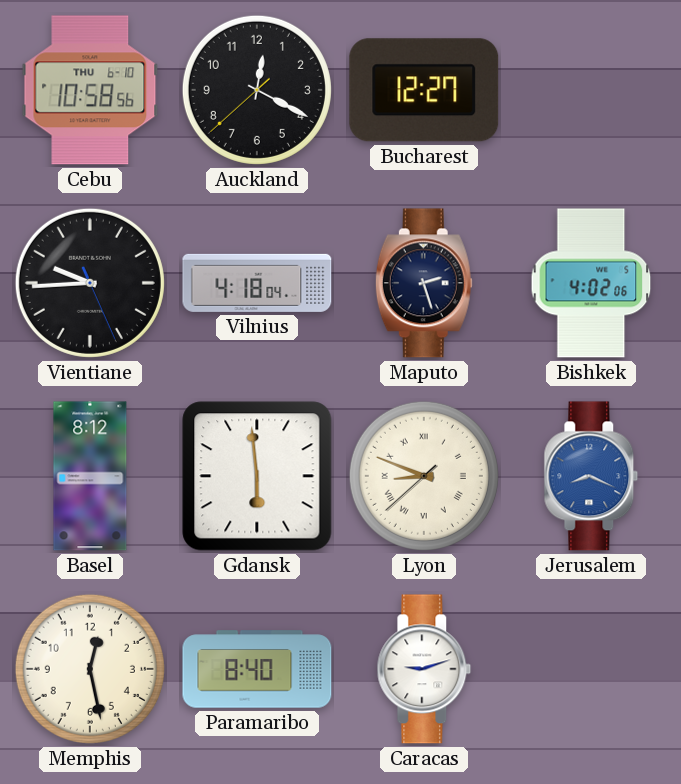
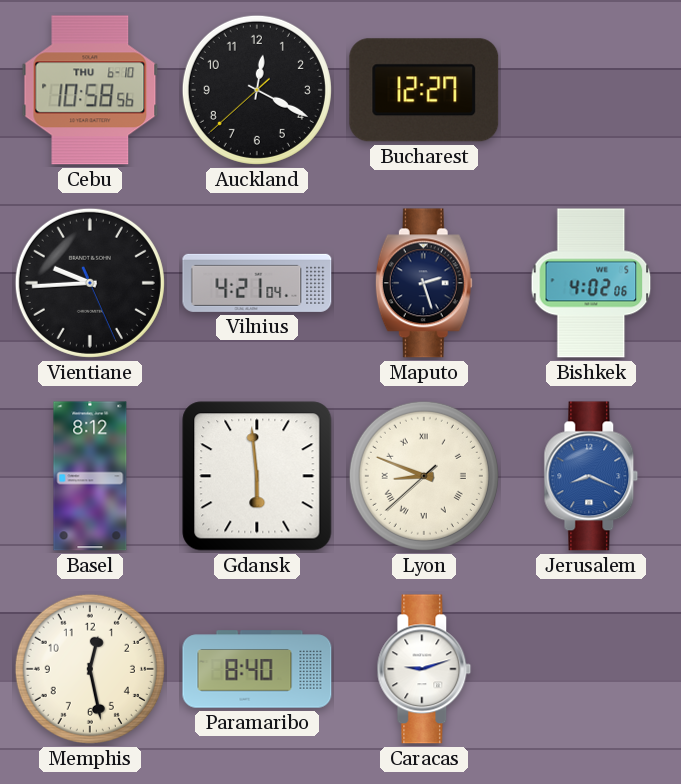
Vilnius: 4:18 -> 4:21
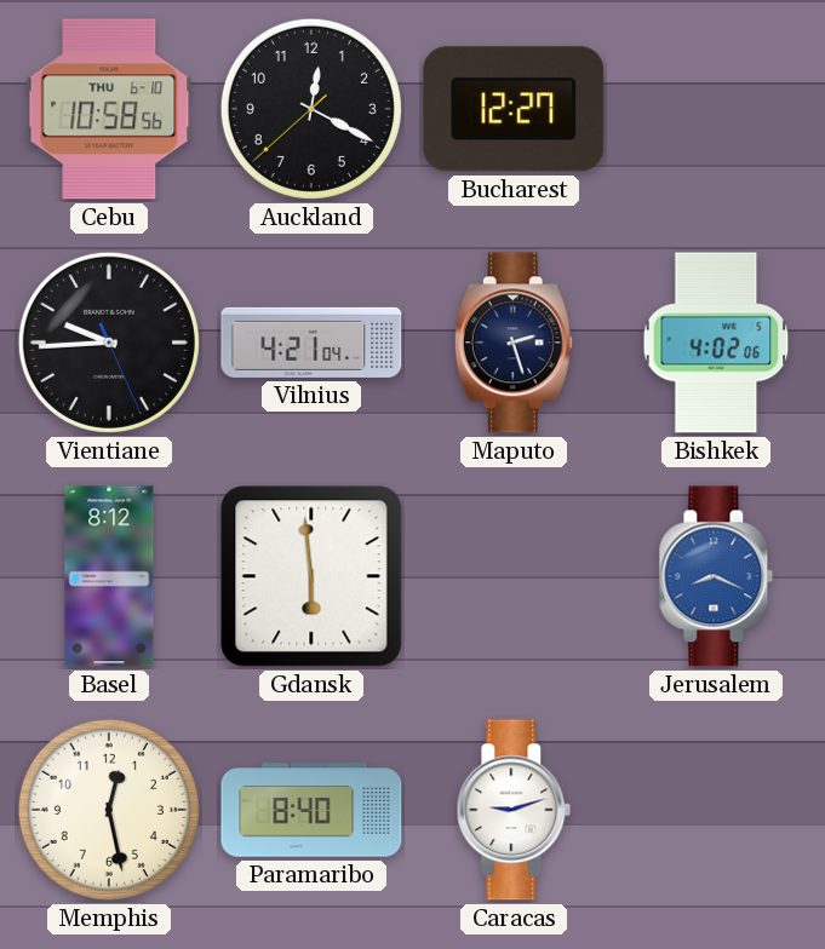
Lyon: 8:48 -> none
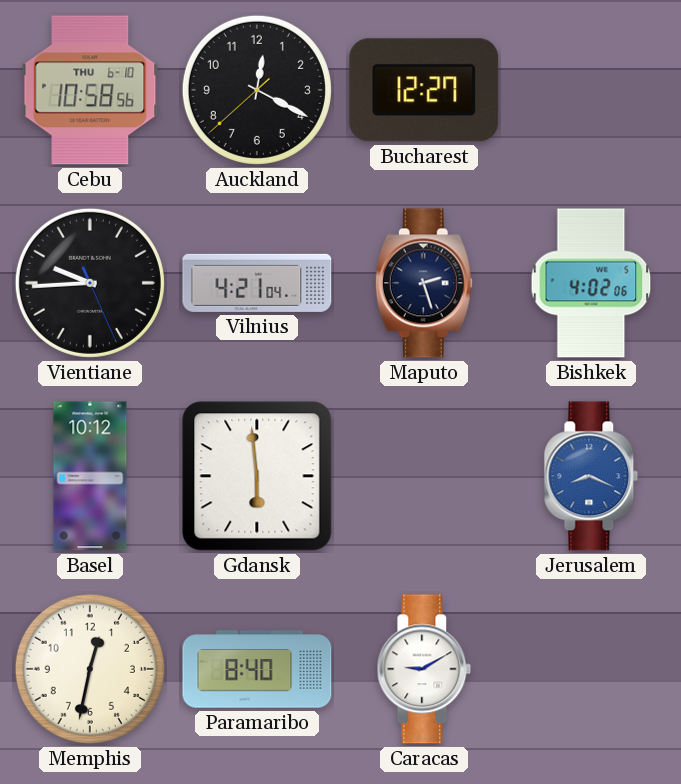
Basel: 8:12 -> 10:12
Memphis: 12:28 -> 12:32
Caracas: 9:12 -> 9:10
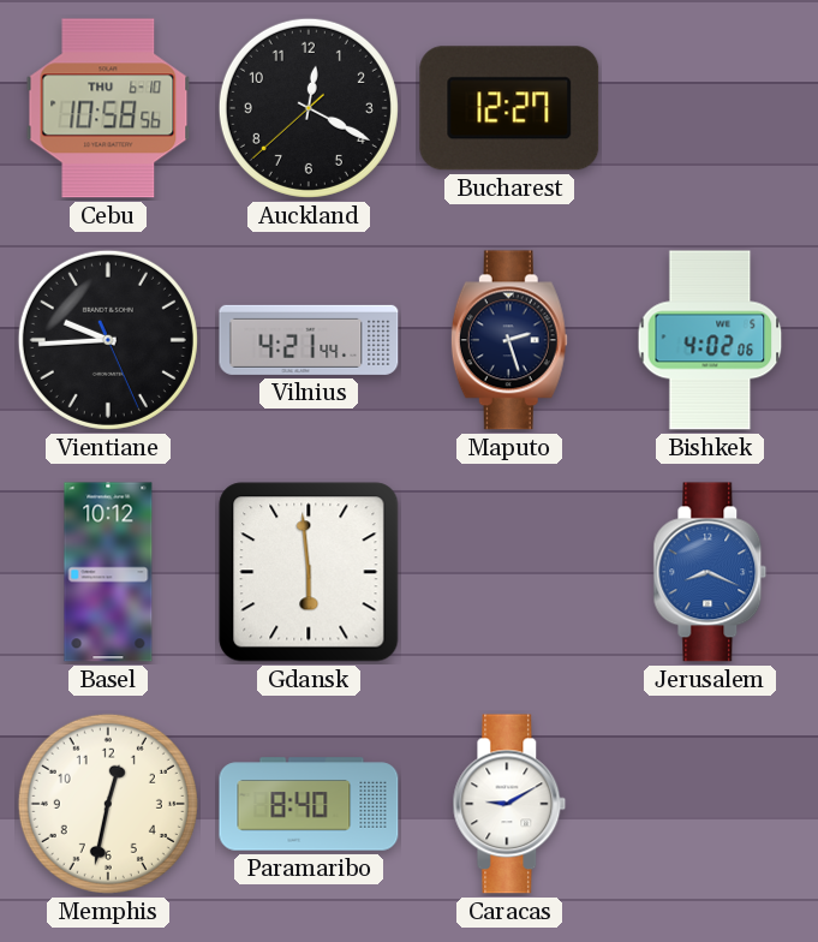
Vilnius: 4:21:04 -> 4:21:44
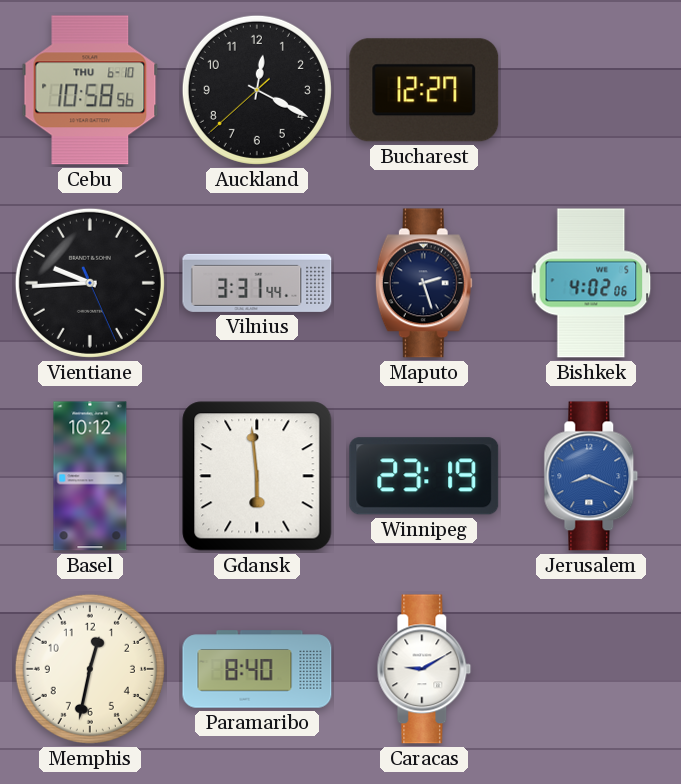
Vilnius: 4:21 -> 3:31
Winnipeg: none -> 23:19
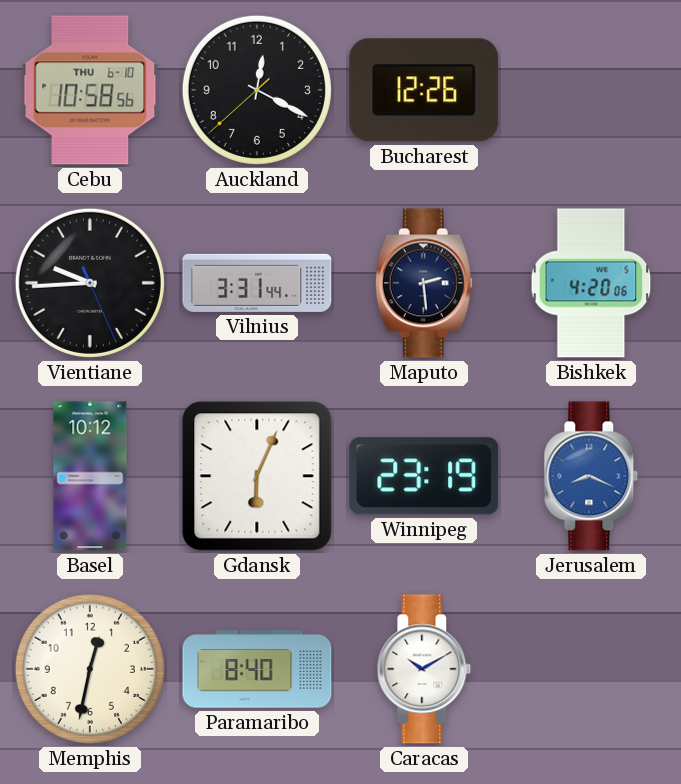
Bucharest: 12:27 -> 12:26
Maputo: 2:27 -> 2:29
Bishkek: 4:02 -> 4:20
Gdansk: 5:59 -> 6:04
Caracas: 9:10 -> 10:10
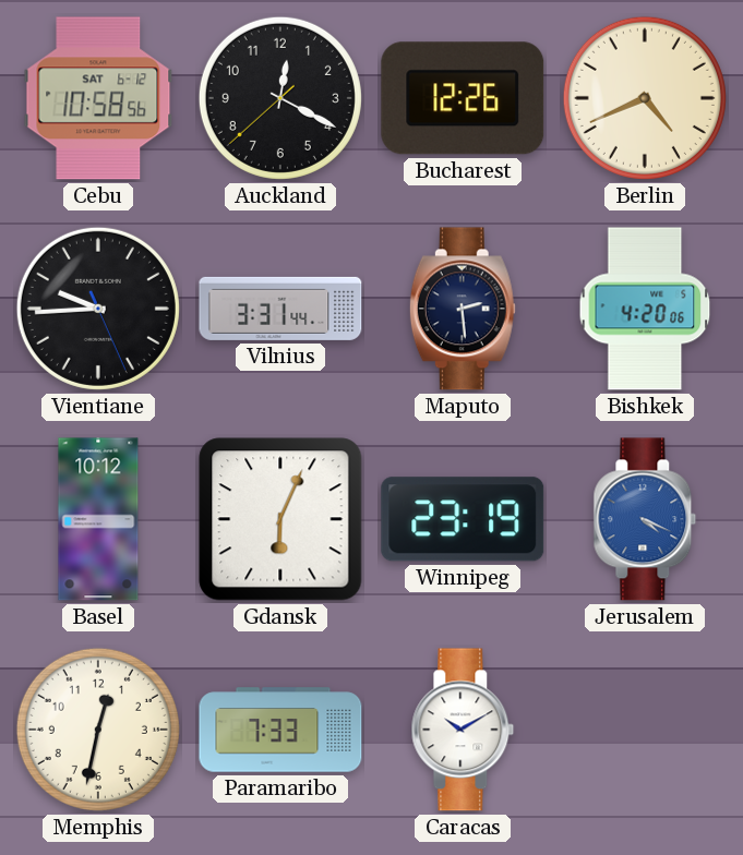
Cebu date: THU 6-10 -> SAT 6-12
Berlin: none -> 4:41
Jerusalem: 8:19 -> 4:19
Paramaribo: 8:40 -> 7:33
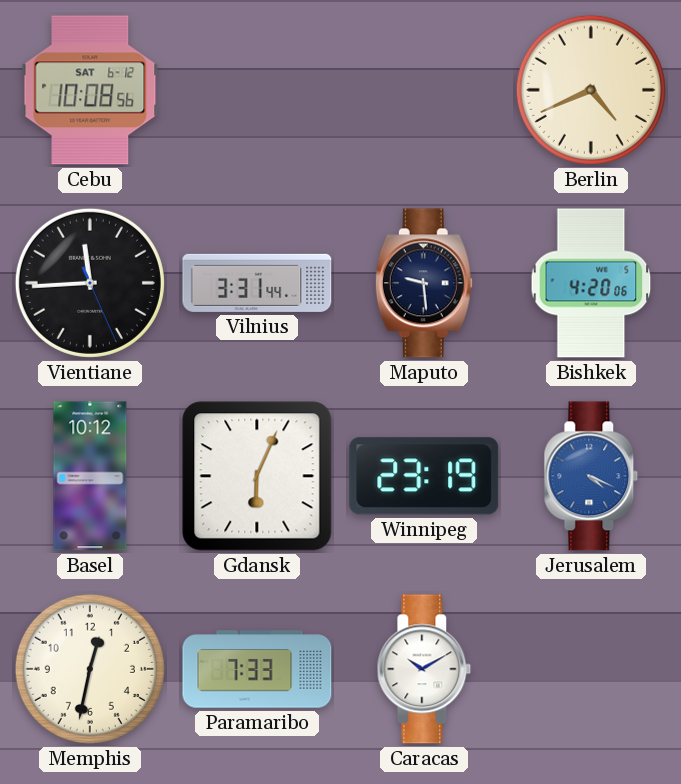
Cebu: 10:58 -> 10:08
Auckland: 12:19 -> none
Bucharest: 12:26 -> none
Vientiane: 9:44 -> 11:44
Maputo: 2:29 -> 9:29
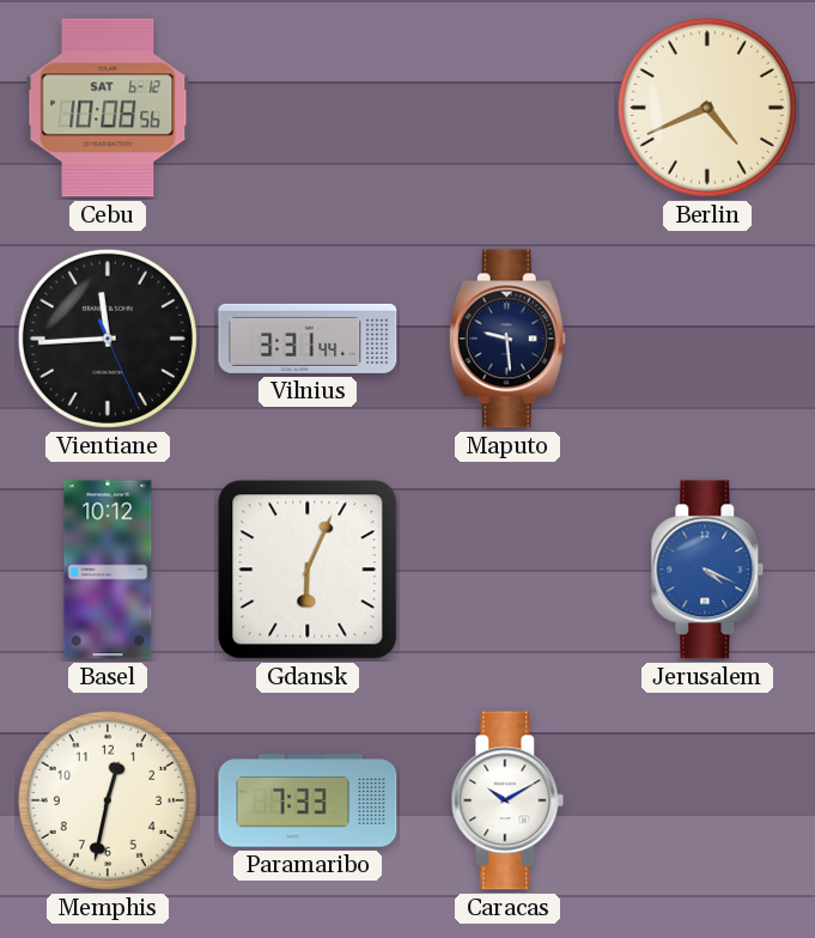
Bishkek: 4:20 -> none
Winnipeg: 23:19 -> none
